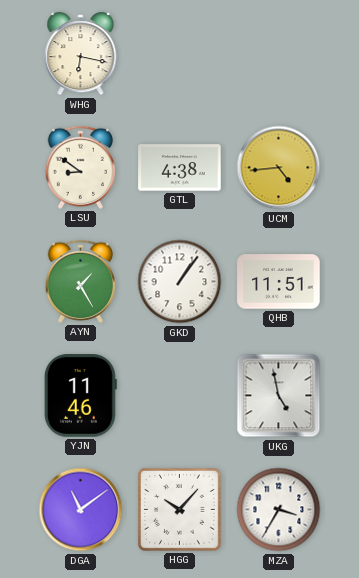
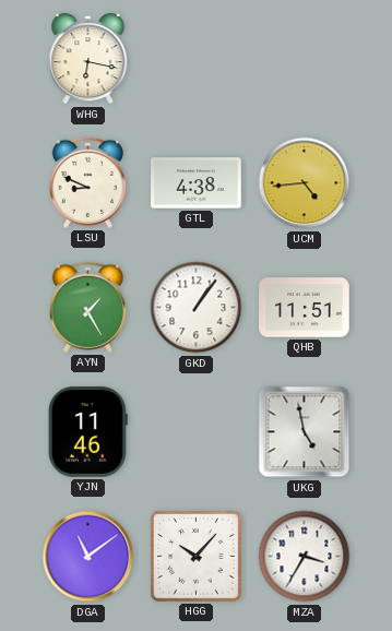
LSU: 8:51 -> 8:49
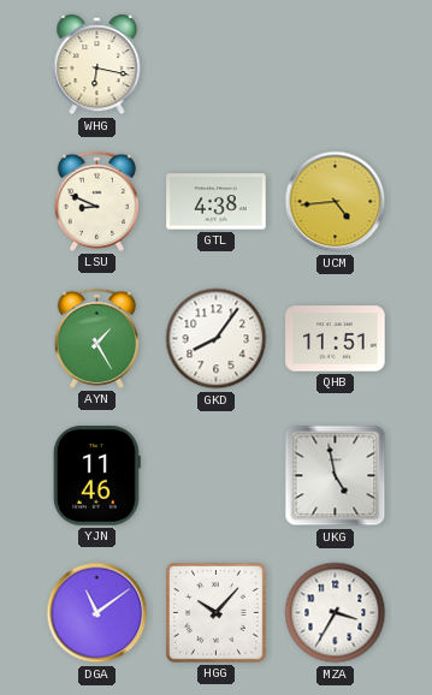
GKD: 1:06 -> 8:06
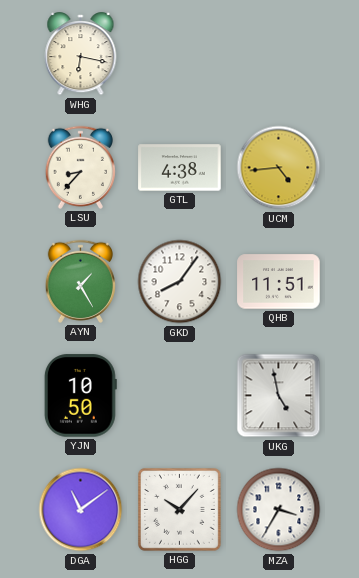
LSU: 8:49 -> 8:37
YJN: 11:46 -> 10:50
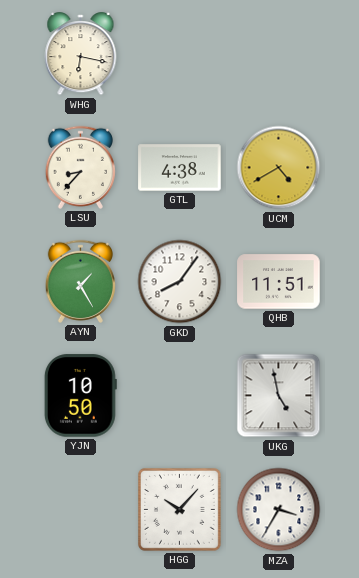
UCM: 4:44 -> 4:40
DGA: 11:09 -> none
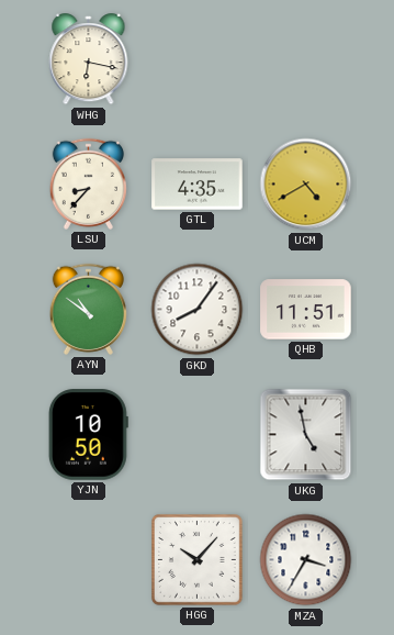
GTL: 4:38 -> 4:35
AYN: 1:25 -> 10:51
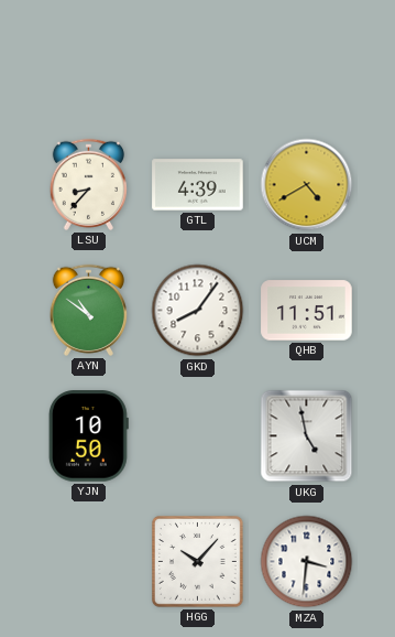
WHG: 6:17 -> none
GTL: 4:35 -> 4:39
MZA: 3:35 -> 3:31
